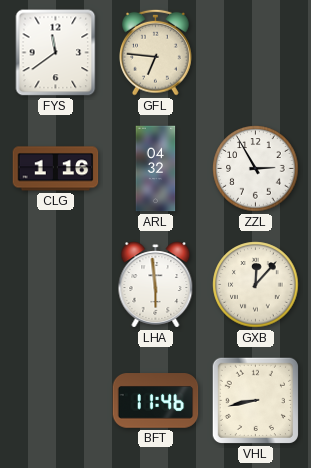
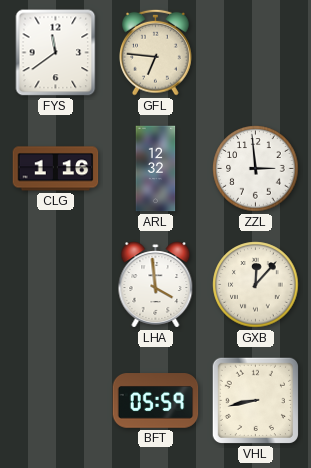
ARL: 04:32 -> 12:32
ZZL: 2:55 -> 2:59
LHA: 5:59 -> 3:59
BFT: 11:46 -> 05:59
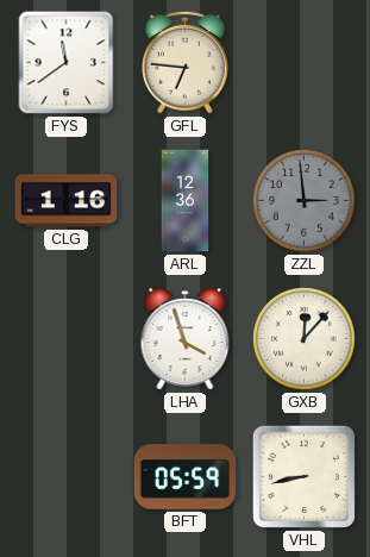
ARL: 12:32 -> 12:36
ZZL dial: white -> grey
LHA: 3:59 -> 3:57
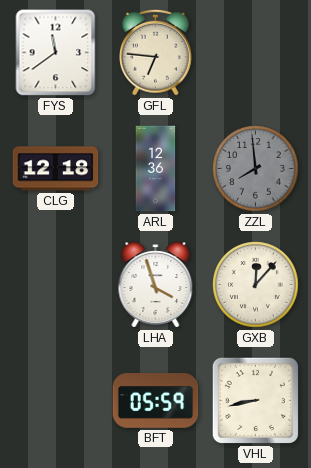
CLG: 1:16 -> 12:18
ZZL: 2:59 -> 7:59
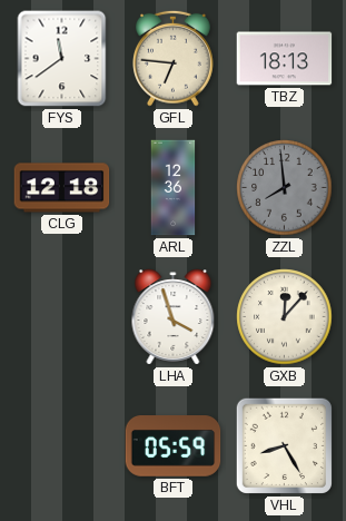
TBZ: none -> 18:13
VHL: 8:43 -> 8:25
